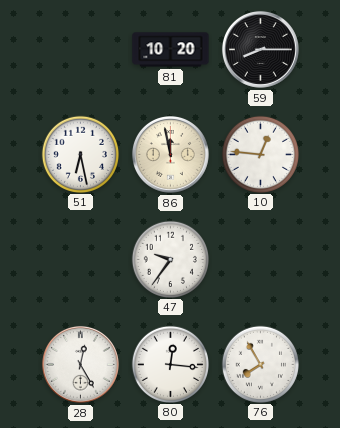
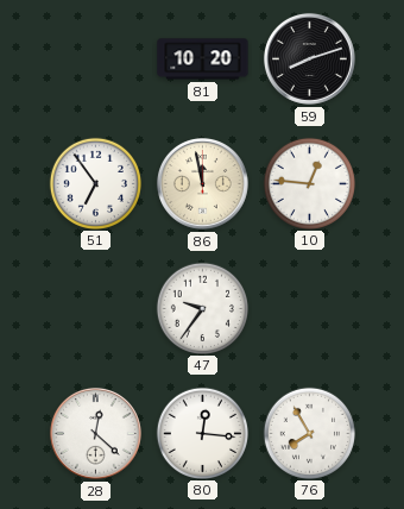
59: 8:15 -> 8:12
51: 6:28 -> 6:54
28: 12:25 -> 12:22
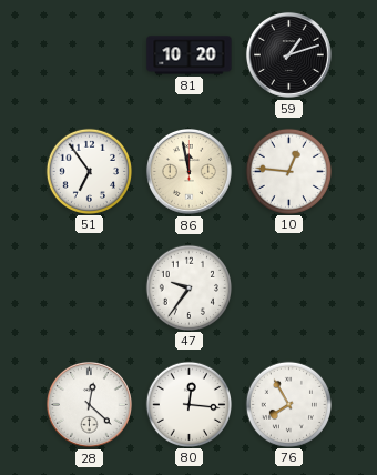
59: 8:12 -> 1:12
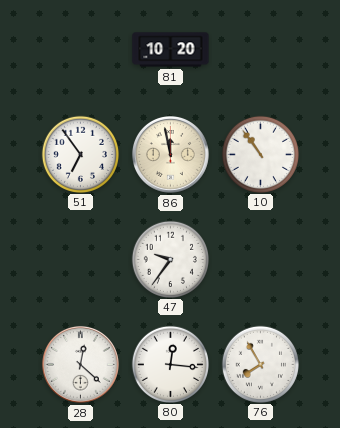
59: 1:12 -> none
10: 12:46 -> 10:54
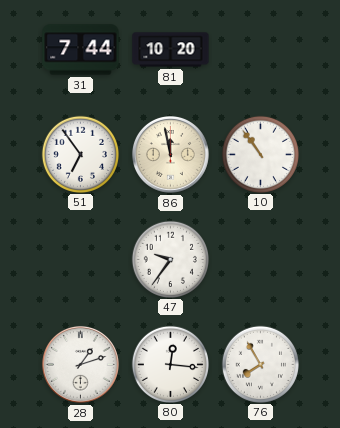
31: none -> 7:44
28: 12:22 -> 1:12
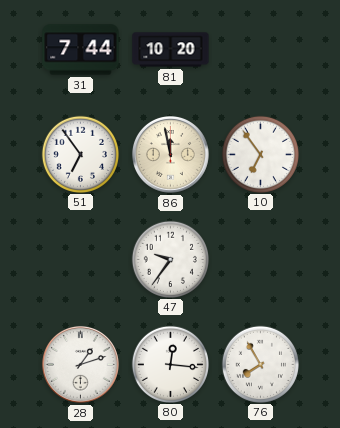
10: 10:54 -> 6:54
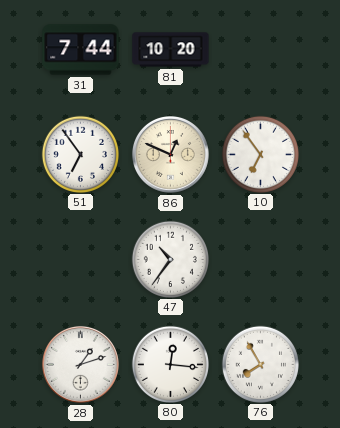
86: 11:58 -> 12:49
47: 9:36 -> 10:36
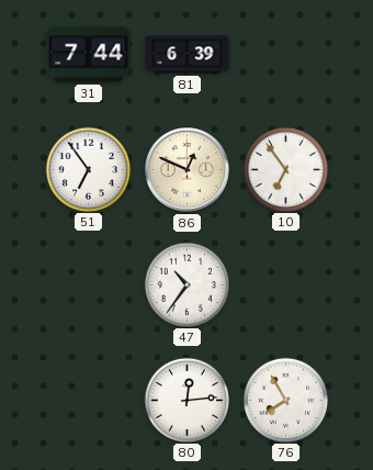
81: 10:20 -> 6:39
28: 1:12 -> none
80: 12:16 -> 12:14
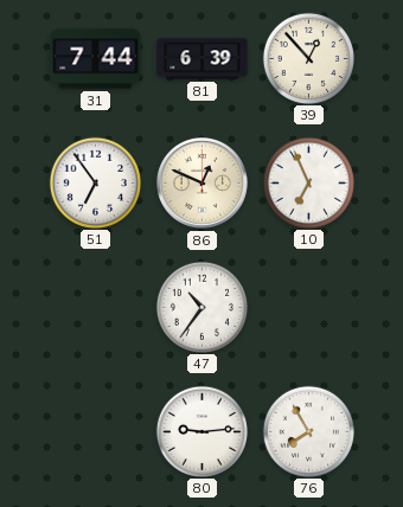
39: none -> 12:53
10: 6:54 -> 6:56
80: 12:14 -> 9:14
